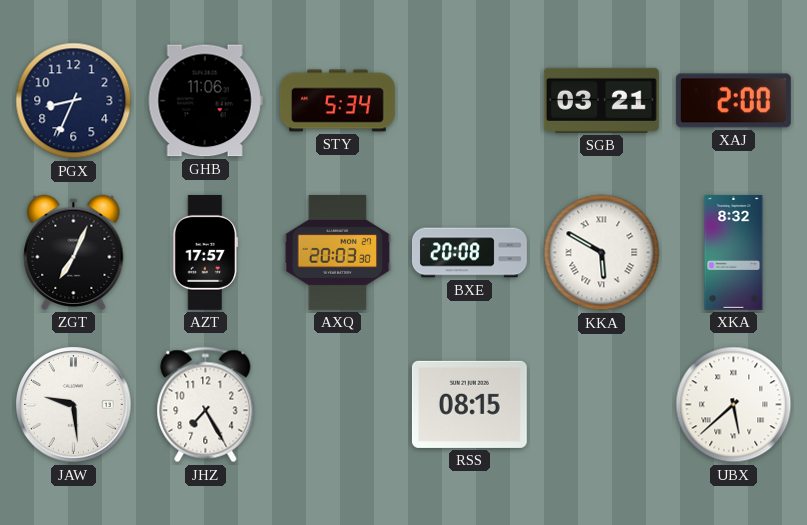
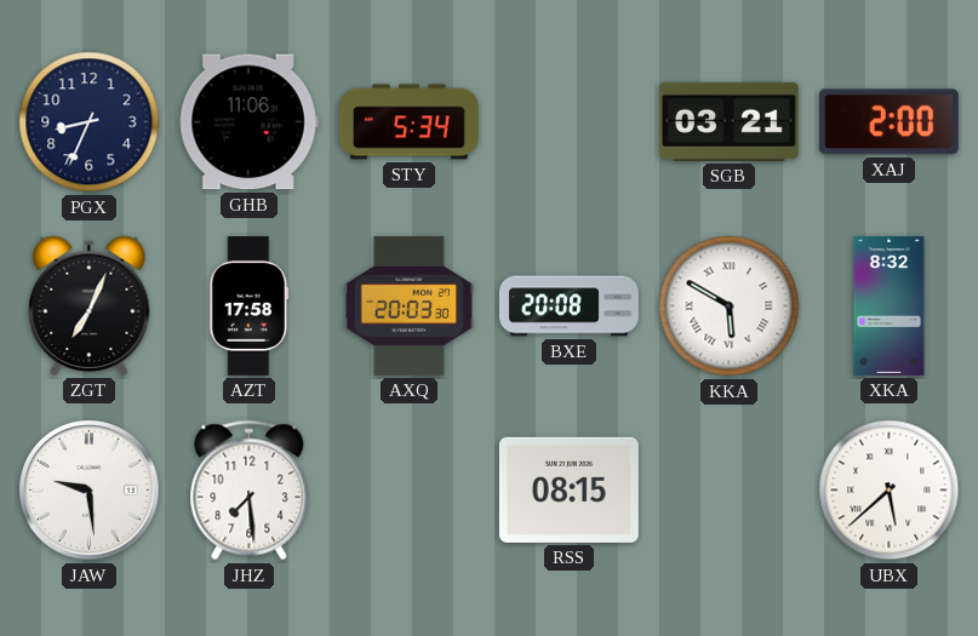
AZT: 17:57 -> 17:58
JHZ: 7:25 -> 7:29
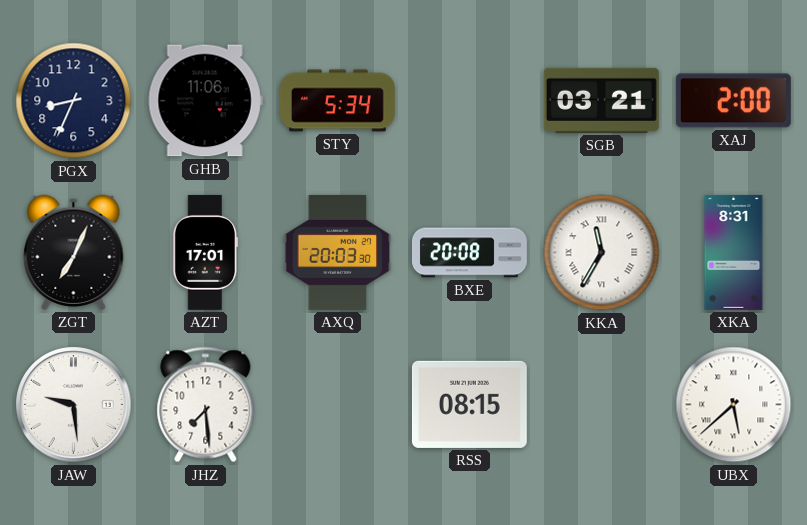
AZT: 17:58 -> 17:01
KKA: 5:50 -> 11:35
XKA: 8:32 -> 8:31
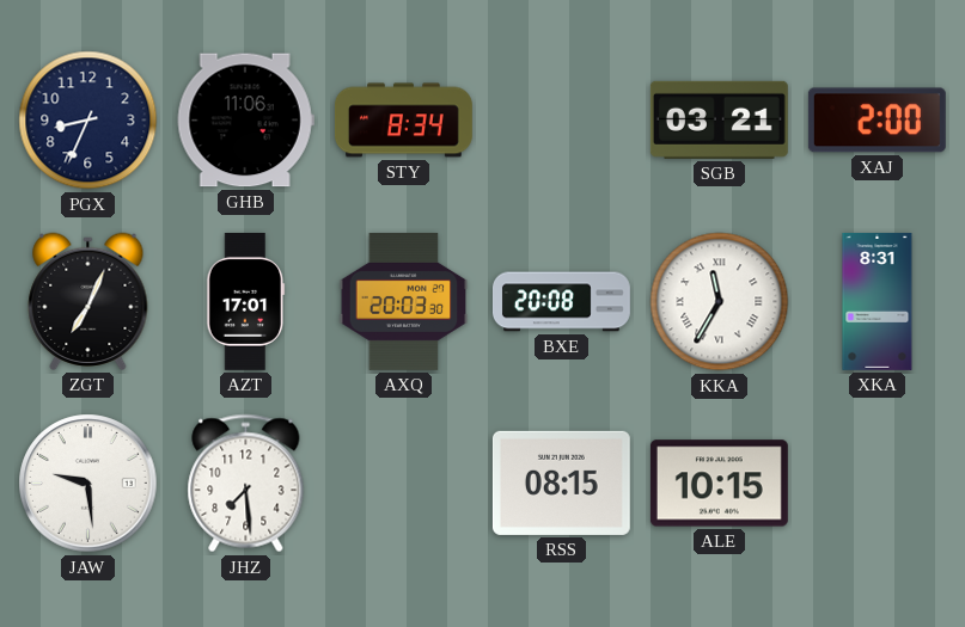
STY: 5:34 -> 8:34
ALE: none -> 10:15
UBX: 5:38 -> none
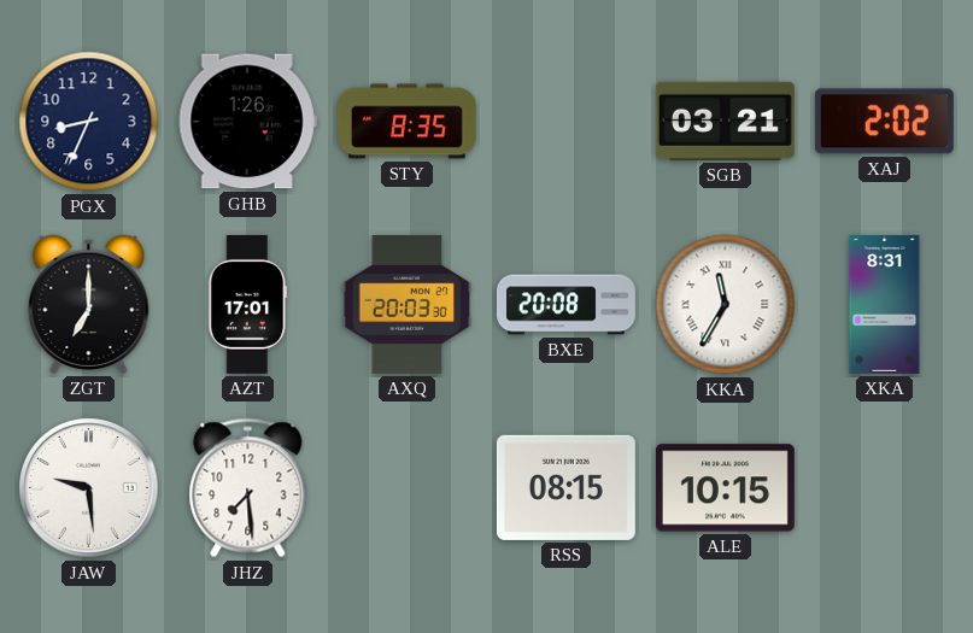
GHB: 11:06 -> 1:26
STY: 8:34 -> 8:35
XAJ: 2:00 -> 2:02
ZGT: 7:04 -> 7:00
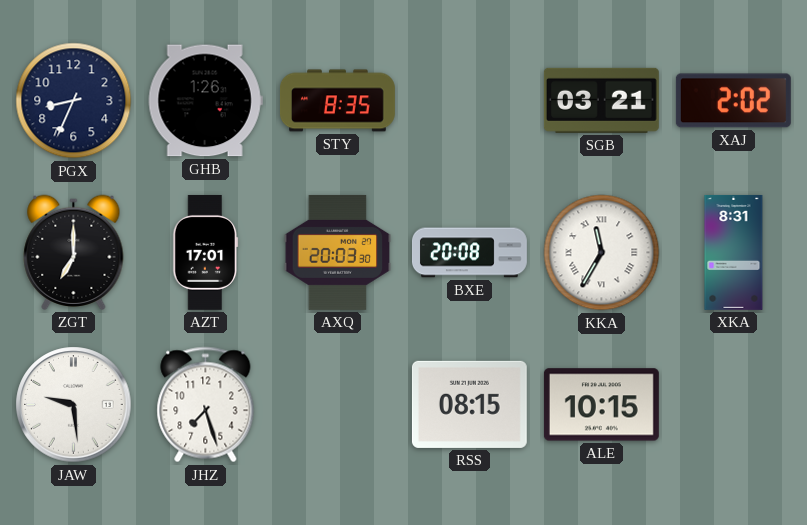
JHZ: 7:29 -> 7:27
